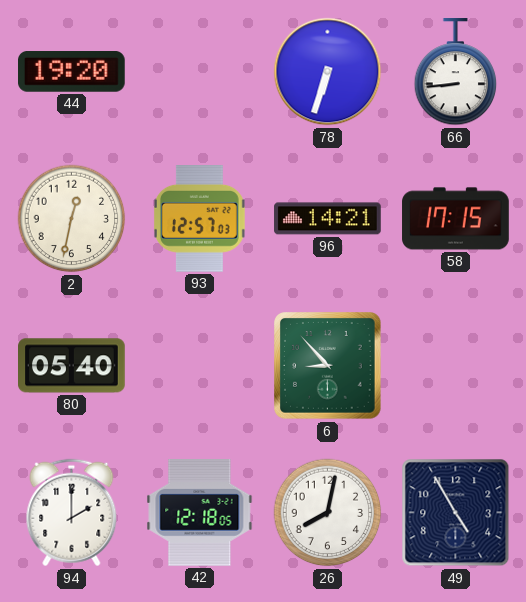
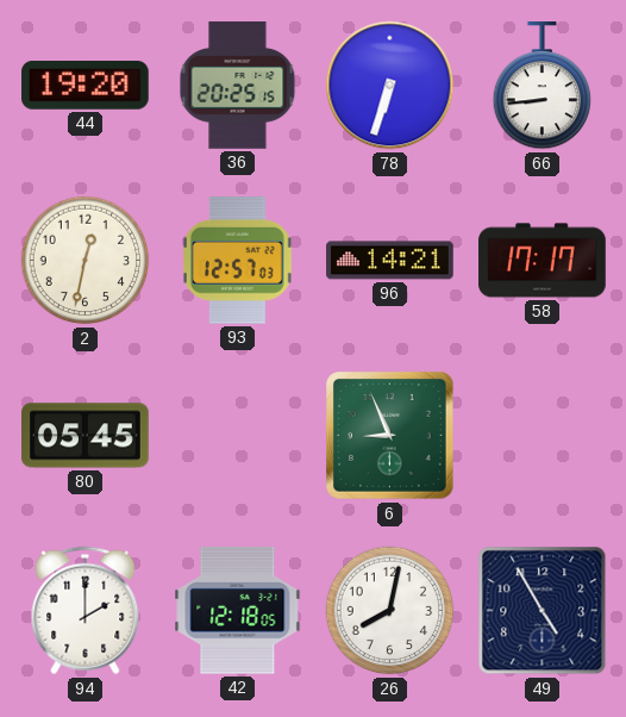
36: none -> 20:25
58: 17:15 -> 17:17
80: 05:40 -> 05:45
6: 8:53 -> 8:56
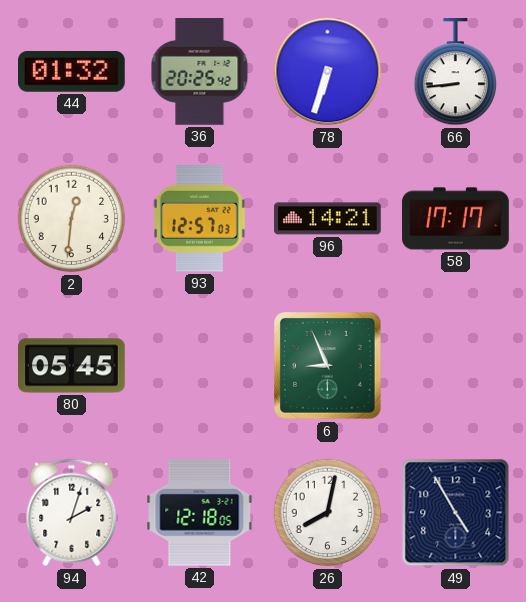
44: 19:20 -> 01:32
36: 20:25:15 -> 20:25:42
2: 12:32 -> 12:31
94: 2:00 -> 2:03
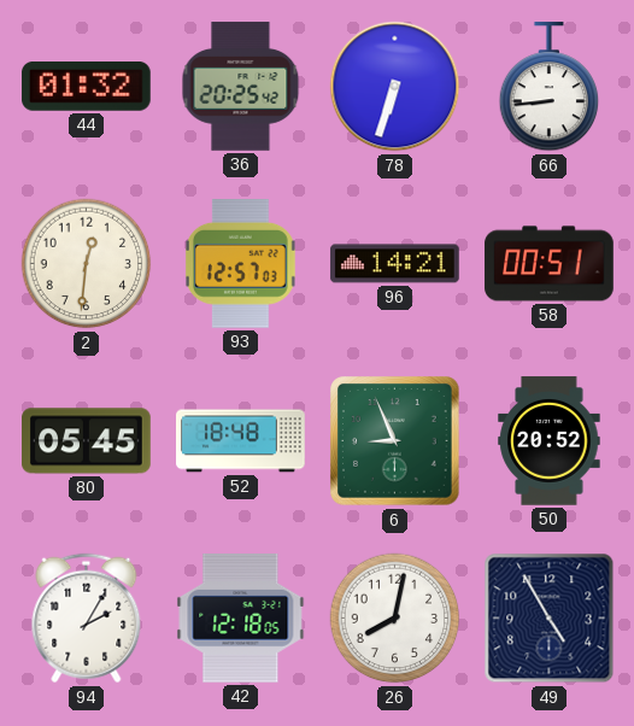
58: 17:17 -> 00:51
52: none -> 18:48
50: none -> 20:52
94: 2:03 -> 2:05
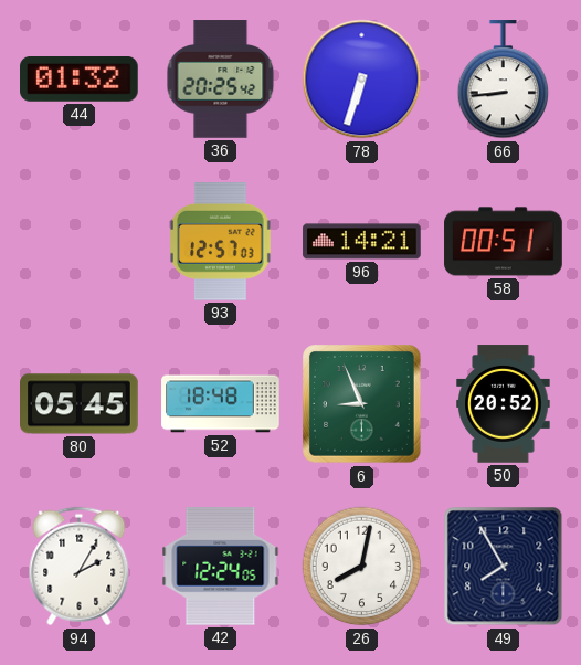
2: 12:31 -> none
42: 12:18 -> 12:24
49: 4:55 -> 7:55
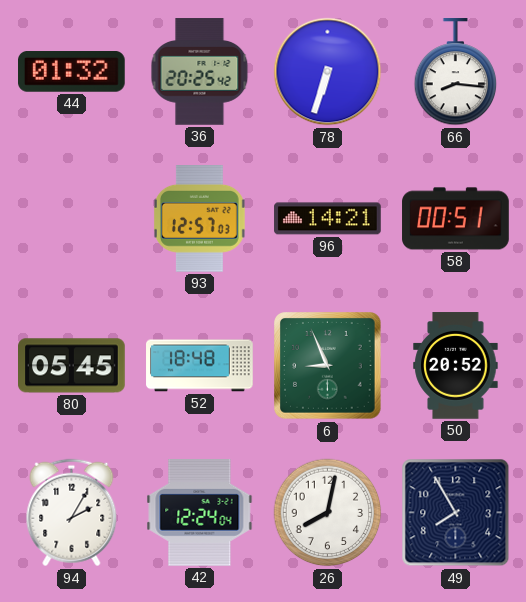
66: 8:44 -> 8:16
42: 12:24:05 -> 12:24:04
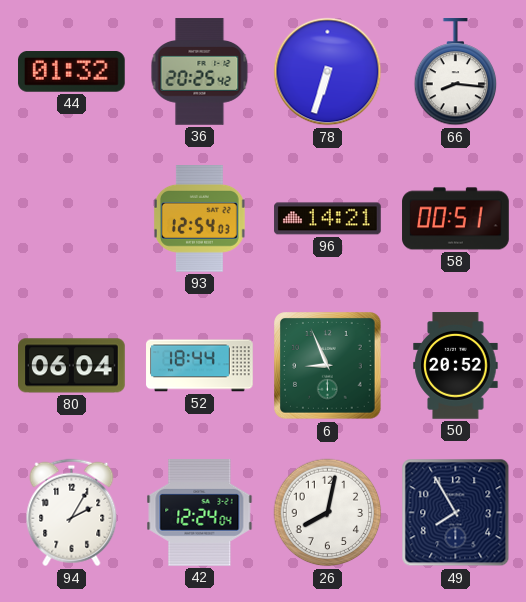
93: 12:57 -> 12:54
80: 05:45 -> 06:04
52: 18:48 -> 18:44
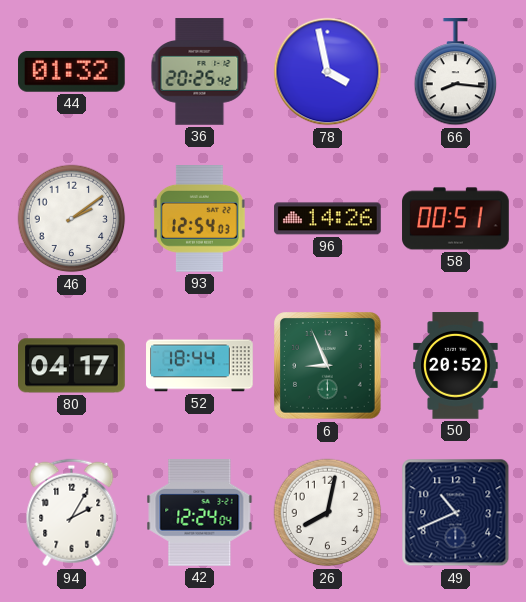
78: 6:33 -> 3:58
46: none -> 2:09
96: 14:21 -> 14:26
80: 06:04 -> 04:17
49: 7:55 -> 10:41
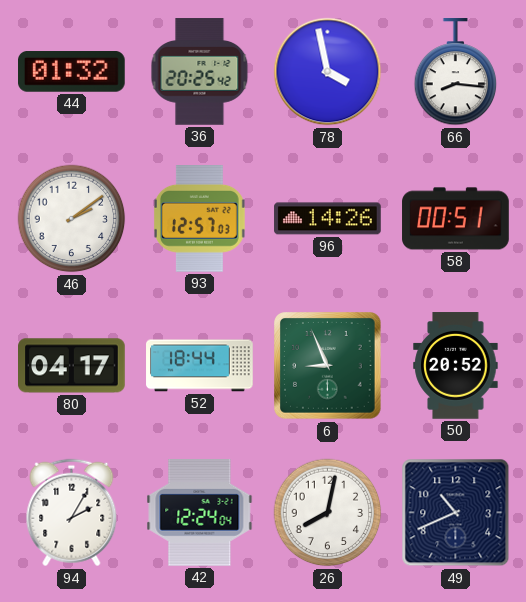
93: 12:54 -> 12:57
